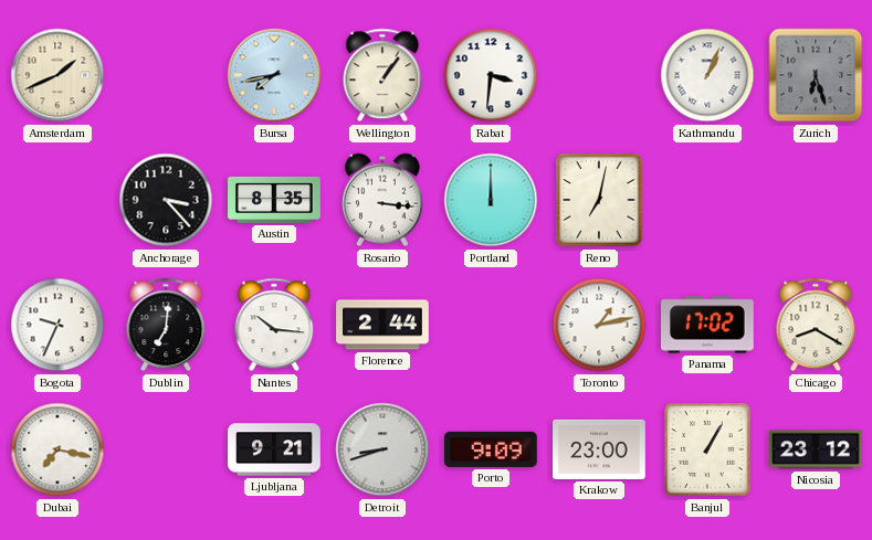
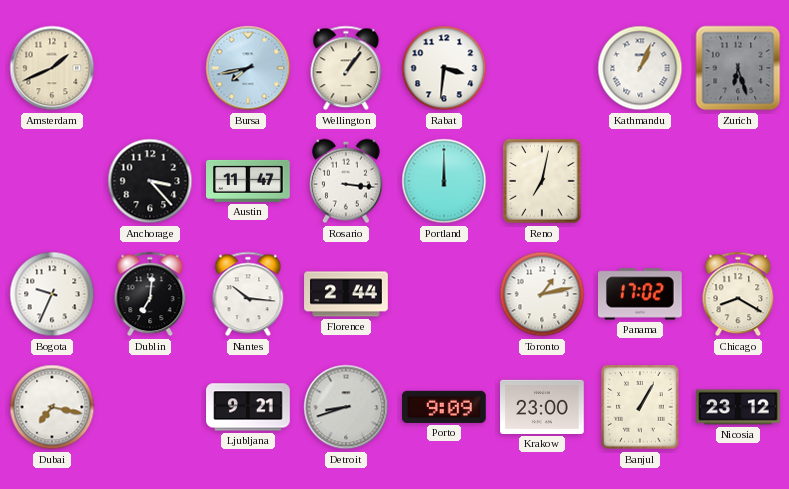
Austin: 8:35 -> 11:47
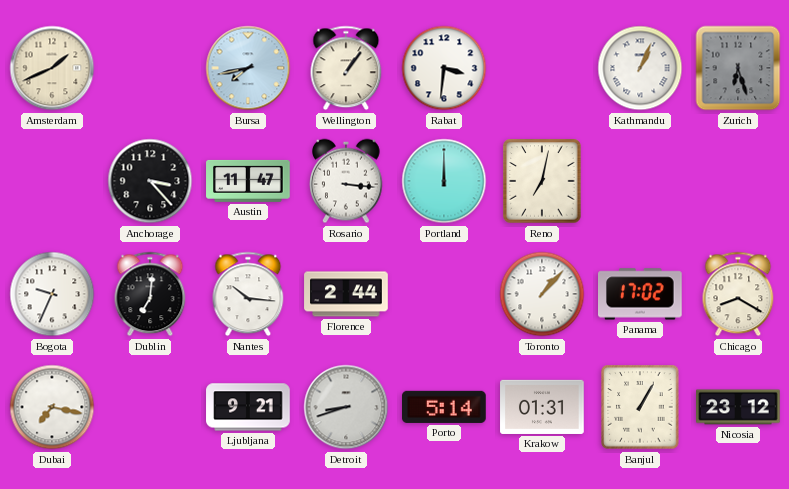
Toronto: 1:13 -> 1:07
Porto: 9:09 -> 5:14
Krakow: 23:00 -> 01:31
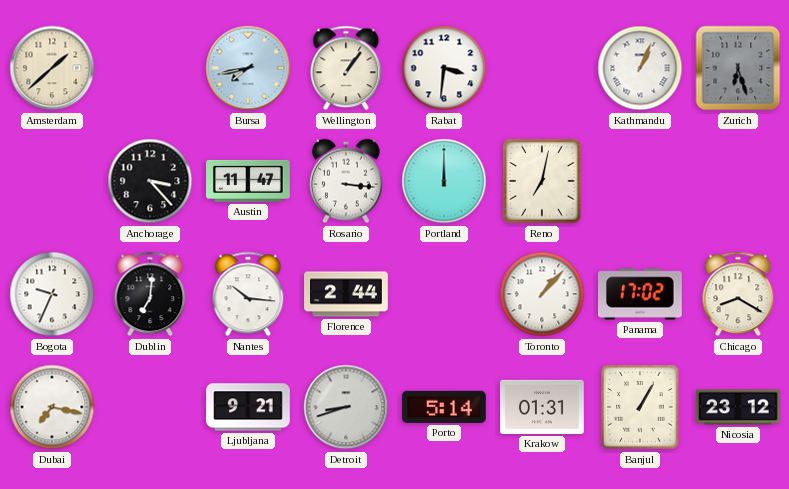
Amsterdam: 1:41 -> 1:38
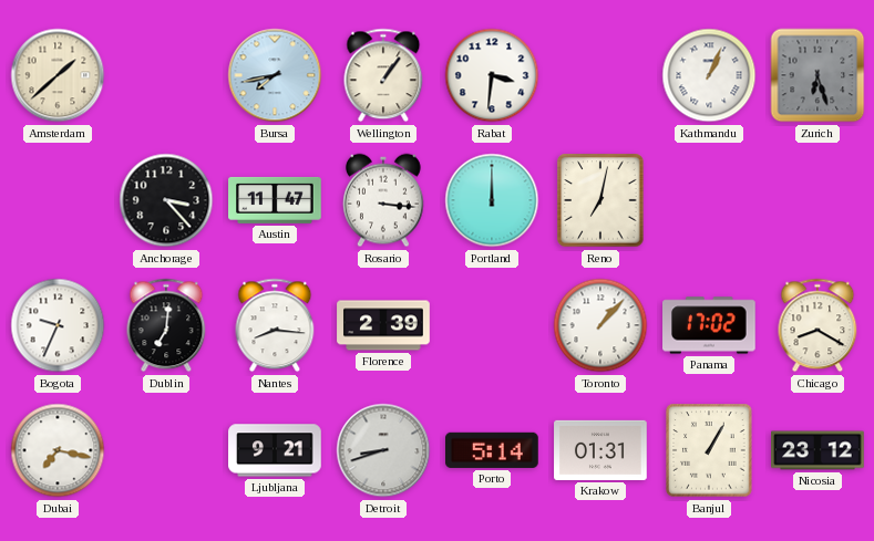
Nantes: 10:16 -> 8:16
Florence: 2:44 -> 2:39
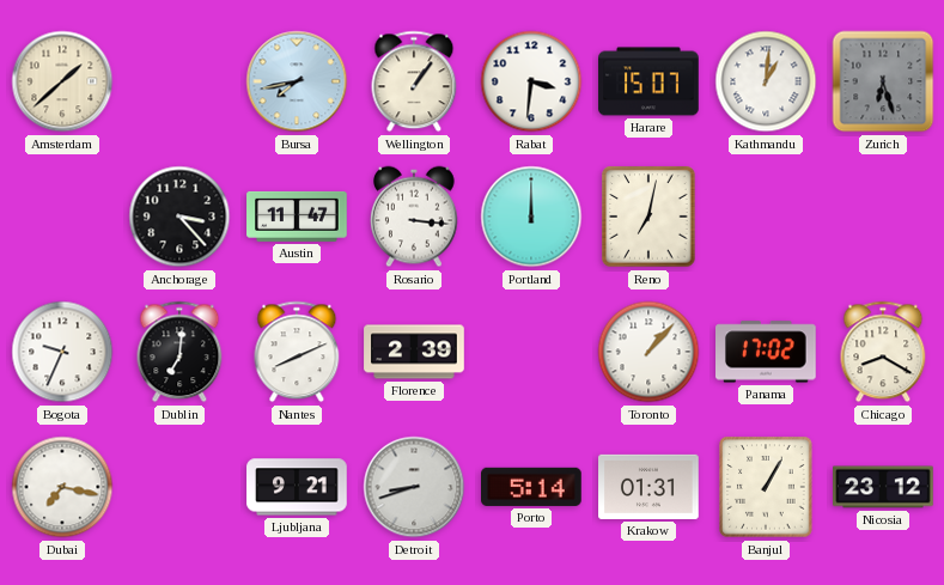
Harare: none -> 15:07
Kathmandu: 1:04 -> 1:01
Nantes: 8:16 -> 8:11
